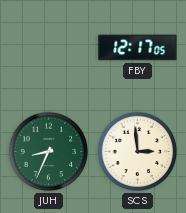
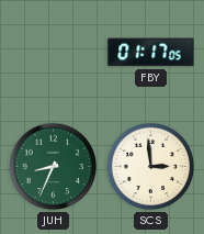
FBY: 12:17 -> 01:17
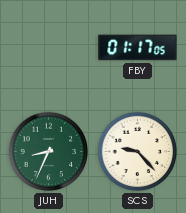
SCS: 2:59 -> 9:23
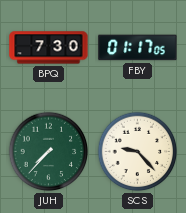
BPQ: none -> 7:30
JUH: 8:34 -> 7:37
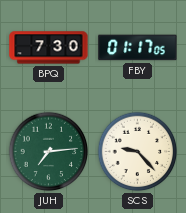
JUH: 7:37 -> 7:14
